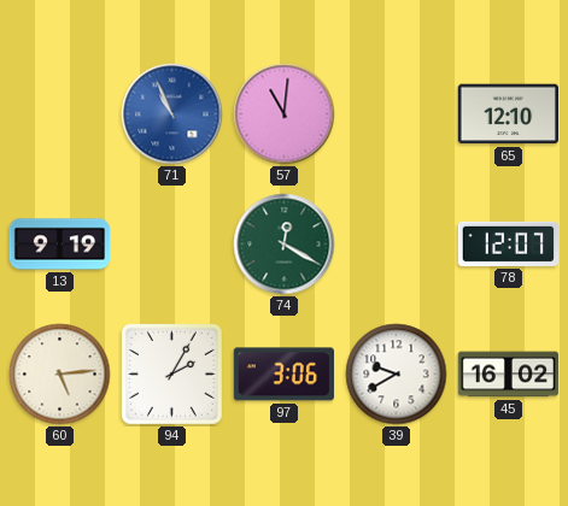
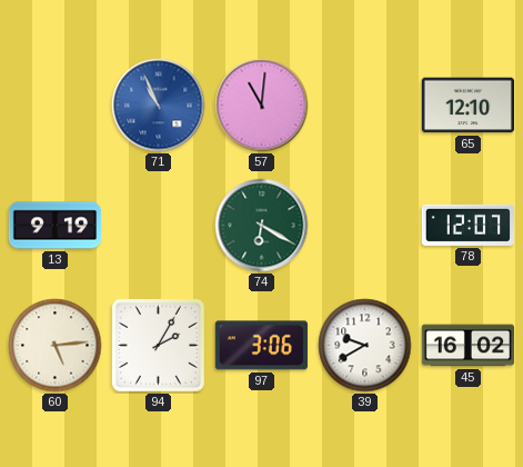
74: 12:20 -> 6:20
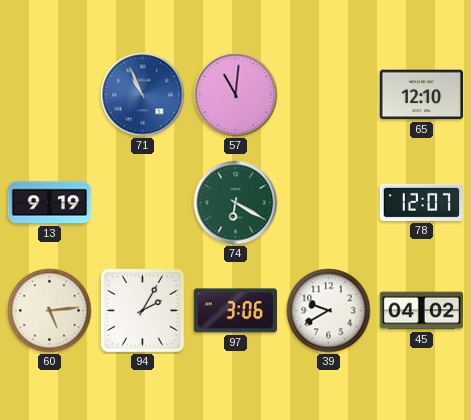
45: 16:02 -> 04:02
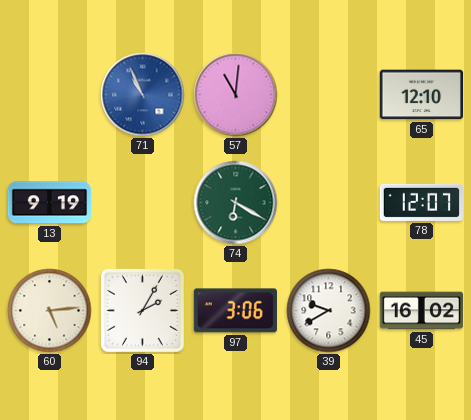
45: 04:02 -> 16:02
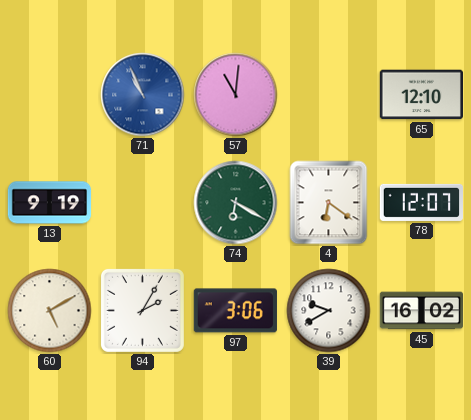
4: none -> 6:21
60: 5:14 -> 5:10
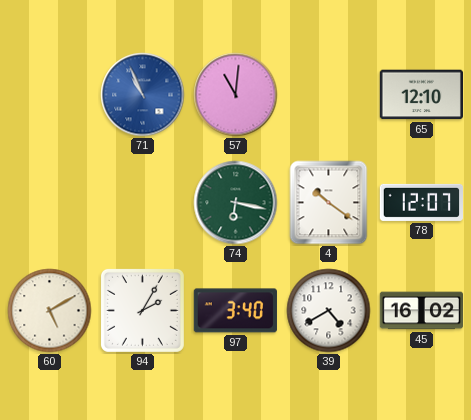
13: 9:19 -> none
74: 6:20 -> 6:17
4: 6:21 -> 10:21
97: 3:06 -> 3:40
39: 9:40 -> 4:40
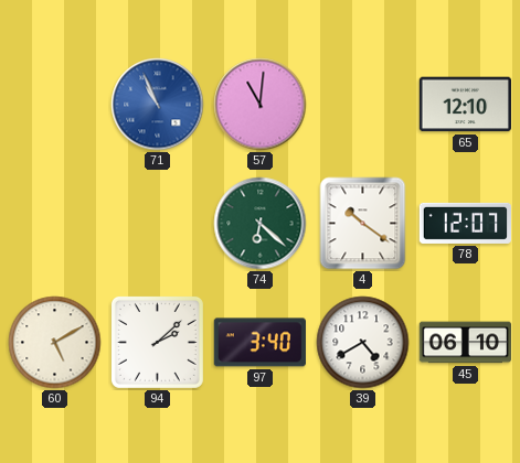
74: 6:17 -> 6:22
94: 2:05 -> 2:08
45: 16:02 -> 06:10
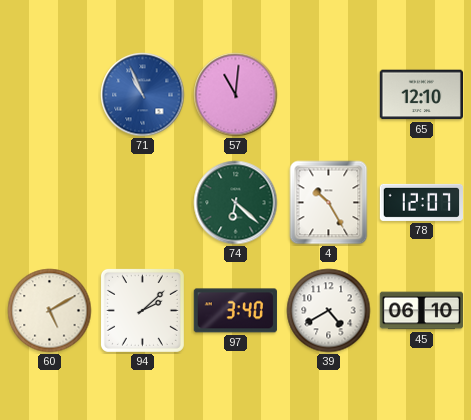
4: 10:21 -> 10:25
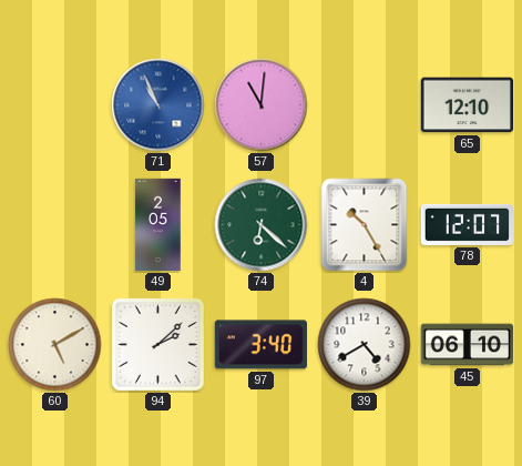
49: none -> 2:05
